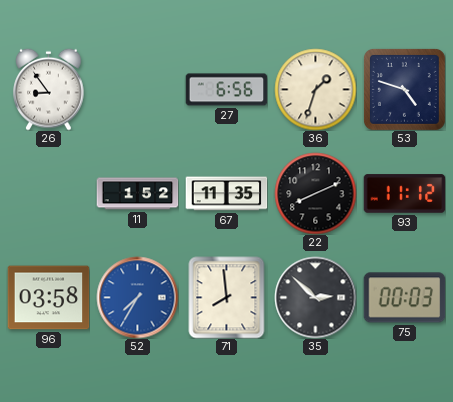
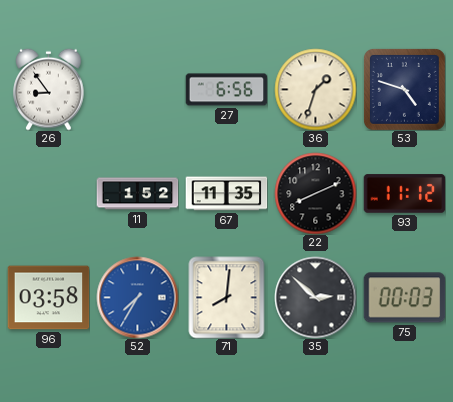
71: 7:59 -> 8:01
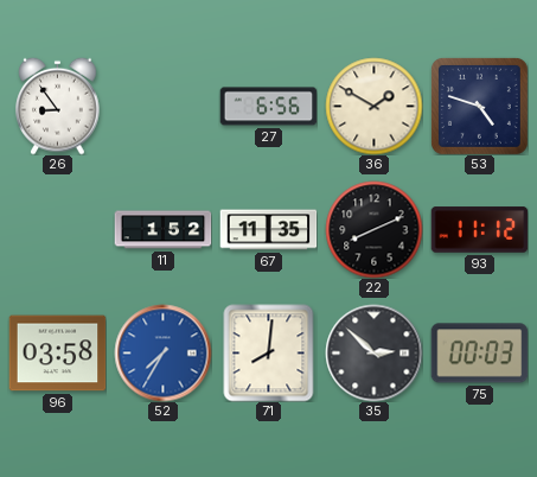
36: 1:33 -> 1:50
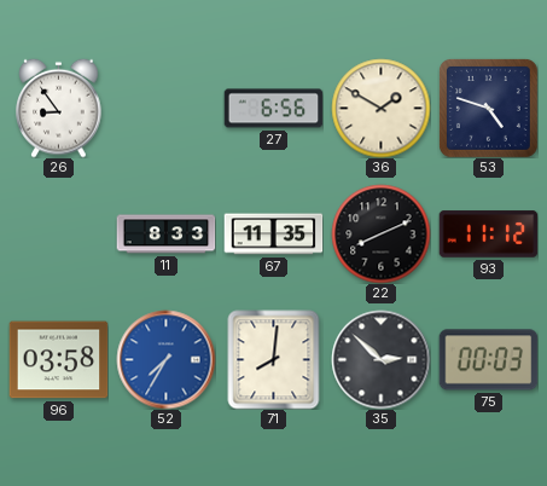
11: 1:52 -> 8:33
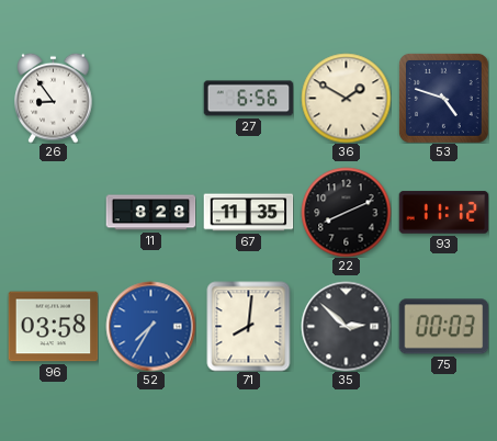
11: 8:33 -> 8:28
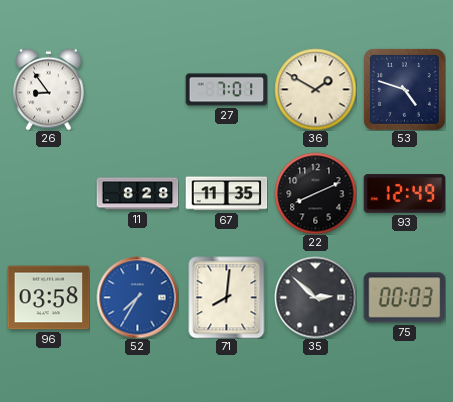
27: 6:56 -> 7:01
93: 11:12 -> 12:49
